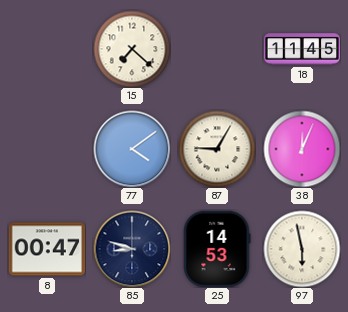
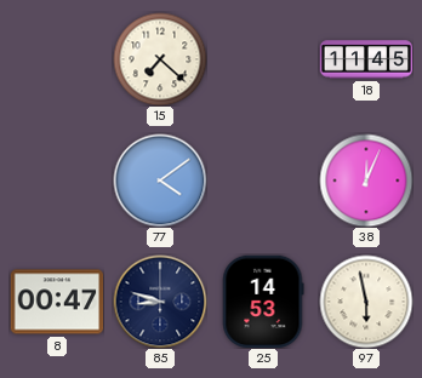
87: 9:05 -> none
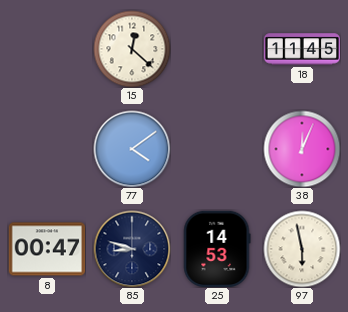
15: 7:22 -> 12:22
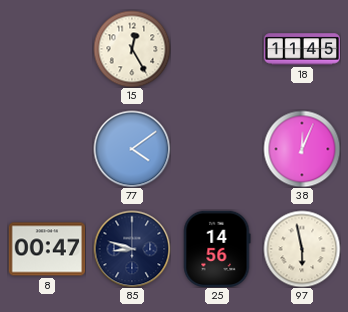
15: 12:22 -> 12:25
25: 14:53 -> 14:56
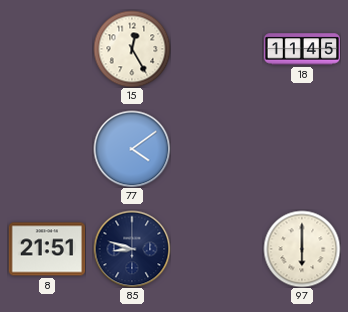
38: 12:04 -> none
8: 00:47 -> 21:51
25: 14:56 -> none
97: 5:58 -> 6:00
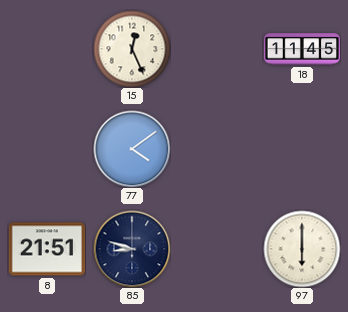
15: 12:25 -> 12:26
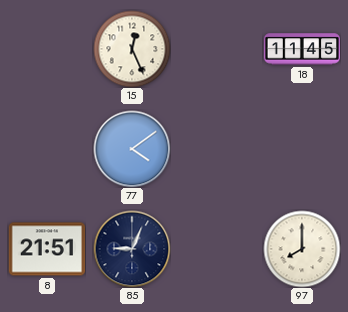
85: 8:48 -> 9:04
97: 6:00 -> 8:00
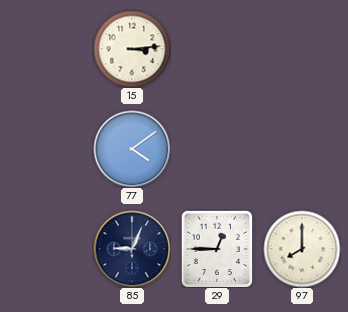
15: 12:26 -> 3:14
18: 11:45 -> none
8: 21:51 -> none
29: none -> 12:45
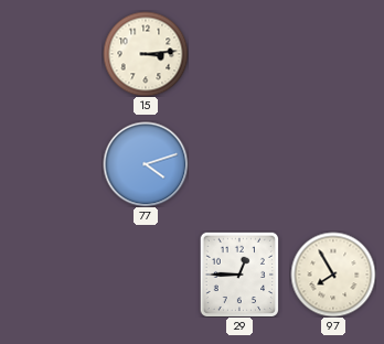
77: 4:09 -> 4:12
85: 9:04 -> none
97: 8:00 -> 7:55
